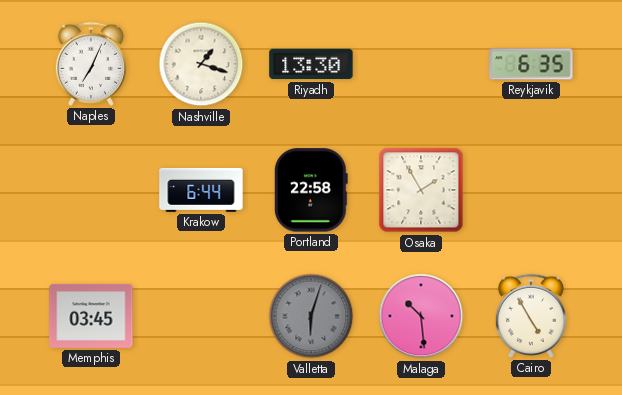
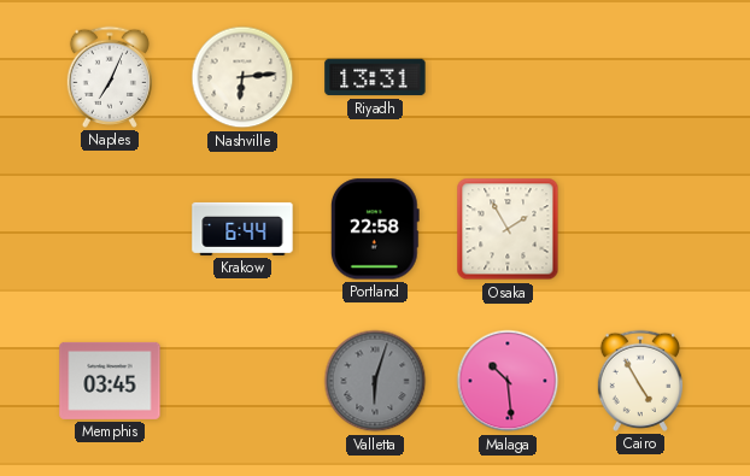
Nashville: 1:18 -> 6:14
Riyadh: 13:30 -> 13:31
Reykjavik: 6:35 -> none
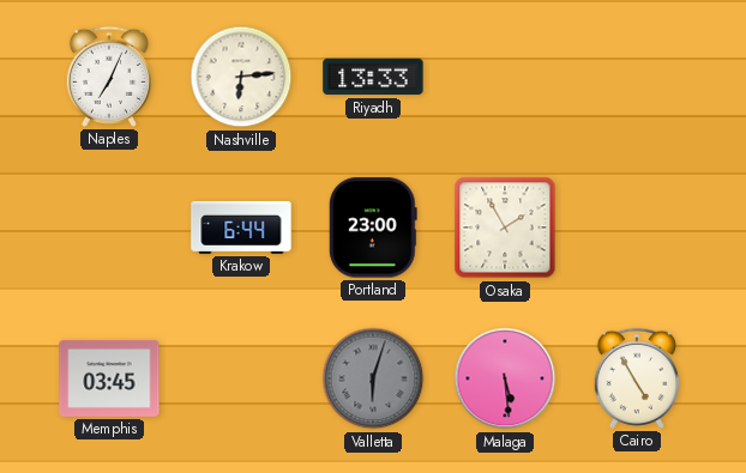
Riyadh: 13:31 -> 13:33
Portland: 22:58 -> 23:00
Malaga: 10:29 -> 5:29
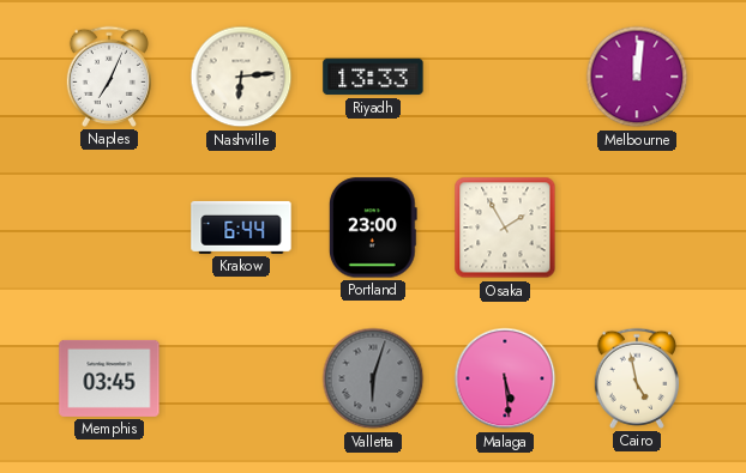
Melbourne: none -> 12:01
Cairo: 4:55 -> 4:58
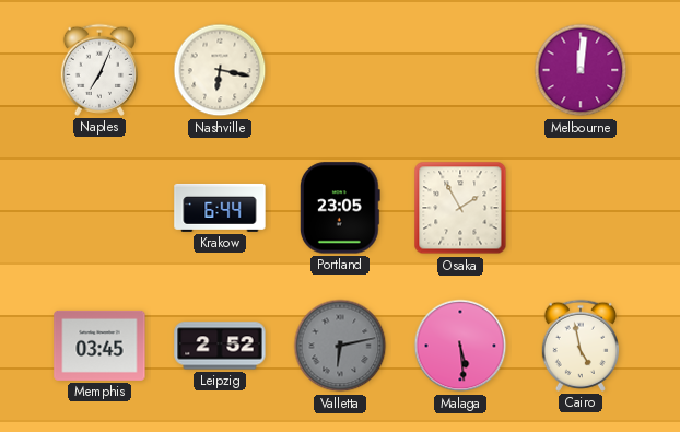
Nashville: 6:14 -> 6:17
Riyadh: 13:33 -> none
Portland: 23:00 -> 23:05
Leipzig: none -> 2:52
Valletta: 6:03 -> 6:13
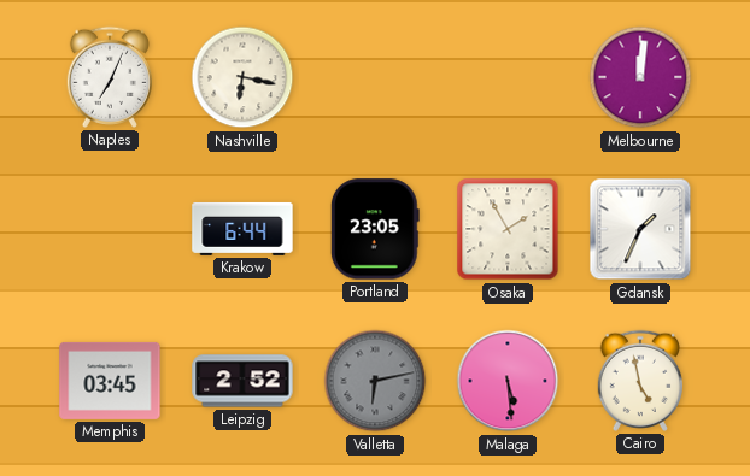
Gdansk: none -> 1:34
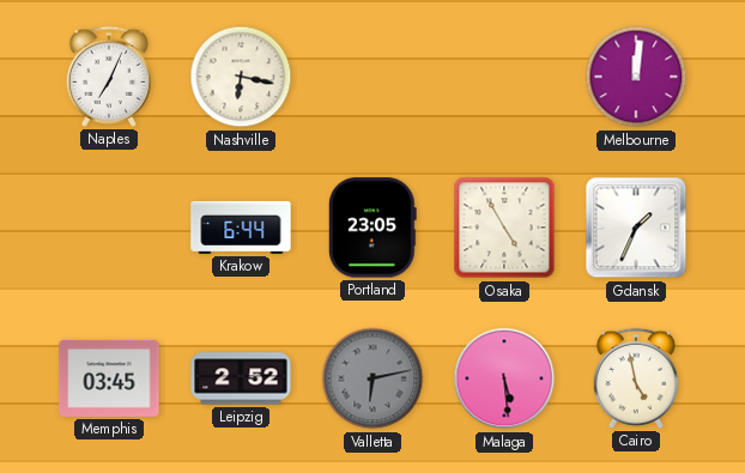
Osaka: 1:55 -> 4:55
